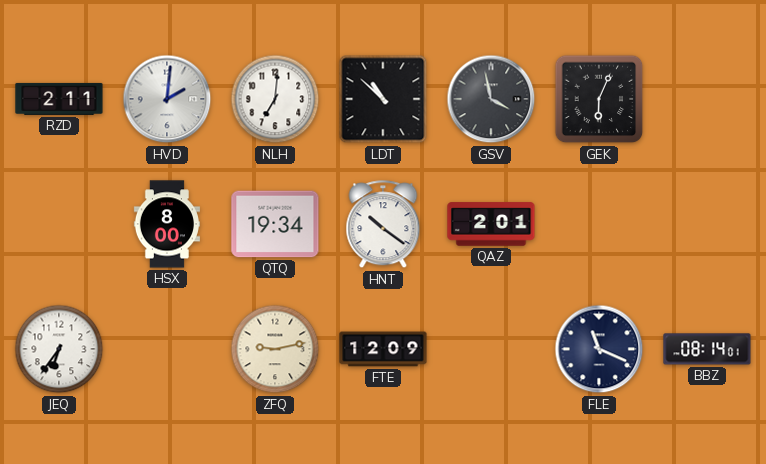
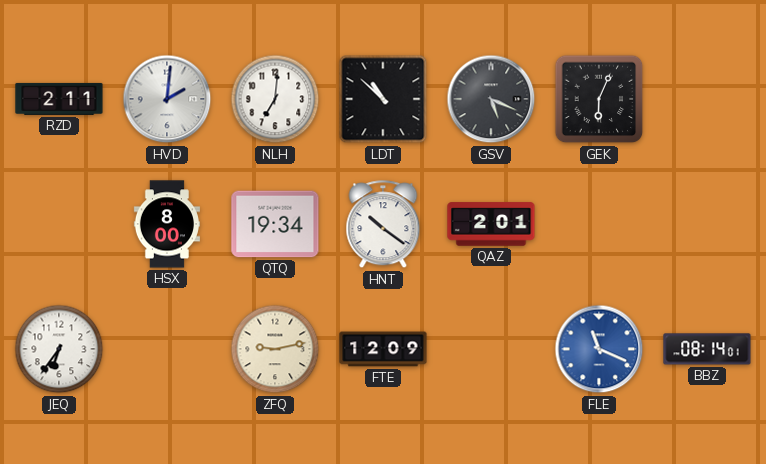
GSV: 3:58 -> 5:19
FLE dial: navy -> blue
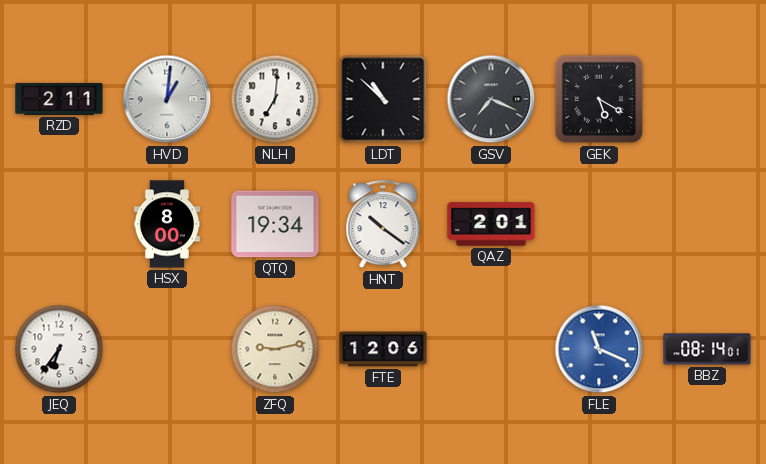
HVD: 2:01 -> 1:01
GSV: 5:19 -> 7:19
GEK: 6:04 -> 5:20
FTE: 12:09 -> 12:06
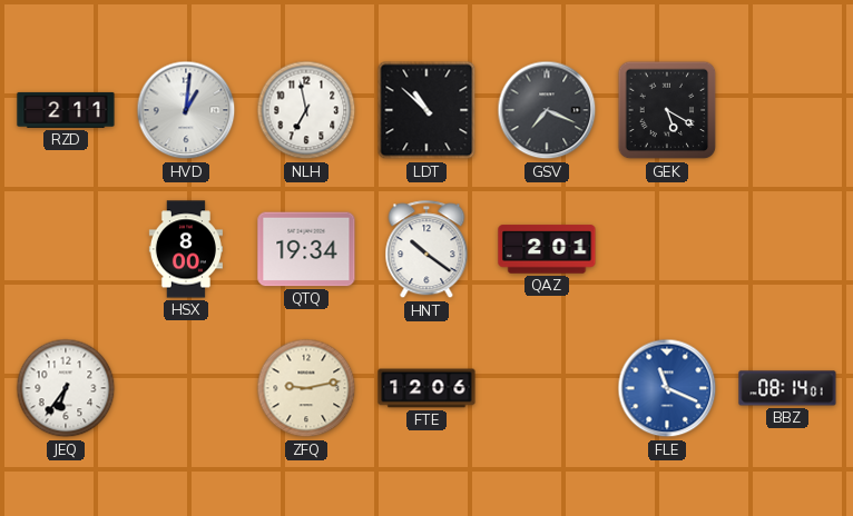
NLH: 7:01 -> 6:58
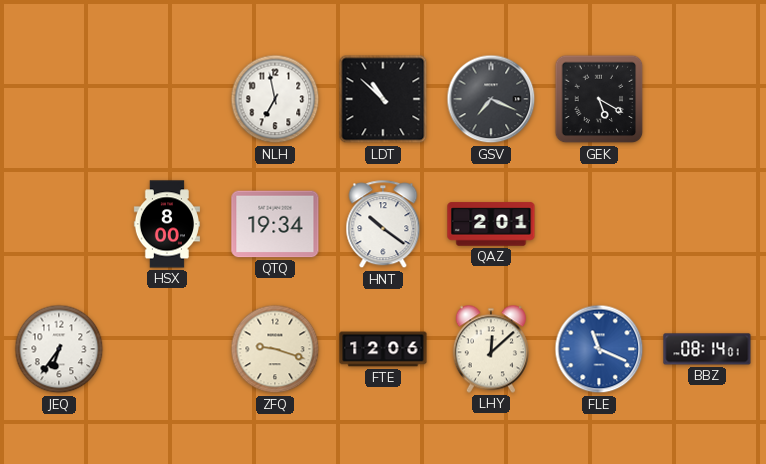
RZD: 2:11 -> none
HVD: 1:01 -> none
ZFQ: 9:13 -> 9:18
LHY: none -> 12:08
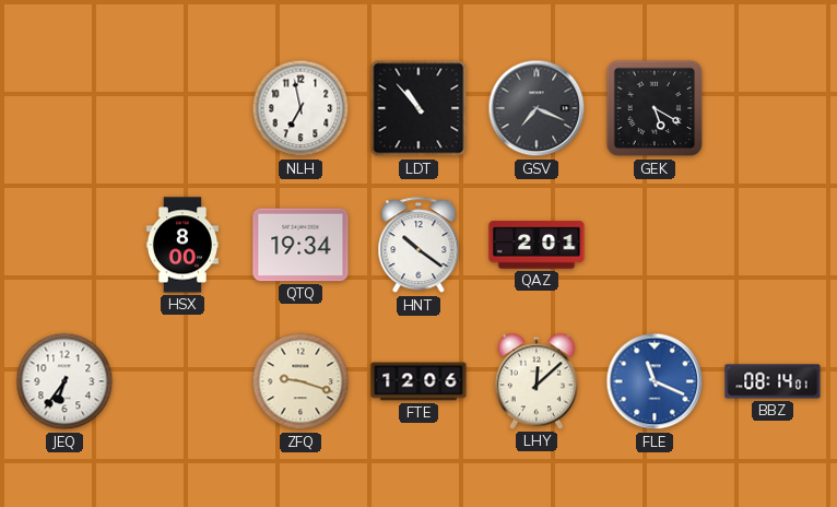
LDT: 10:52 -> 10:53
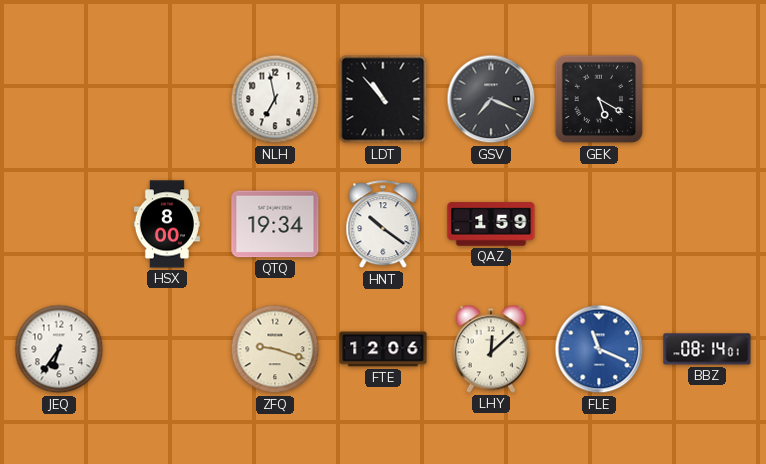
QAZ: 2:01 -> 1:59
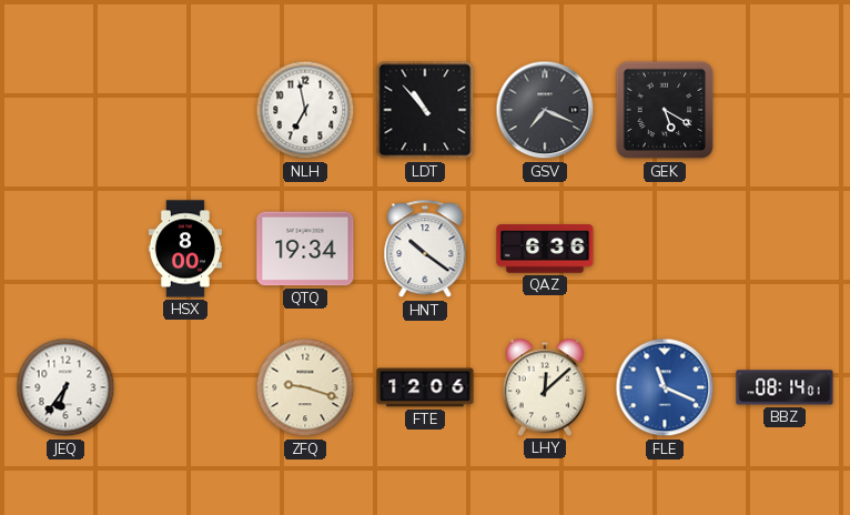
QAZ: 1:59 -> 6:36
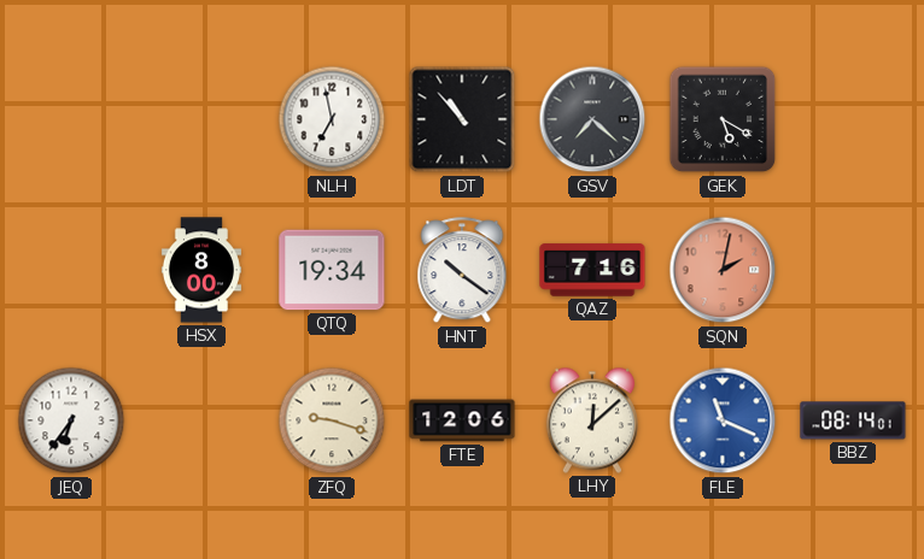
GSV: 7:19 -> 7:22
QAZ: 6:36 -> 7:16
SQN: none -> 2:02
